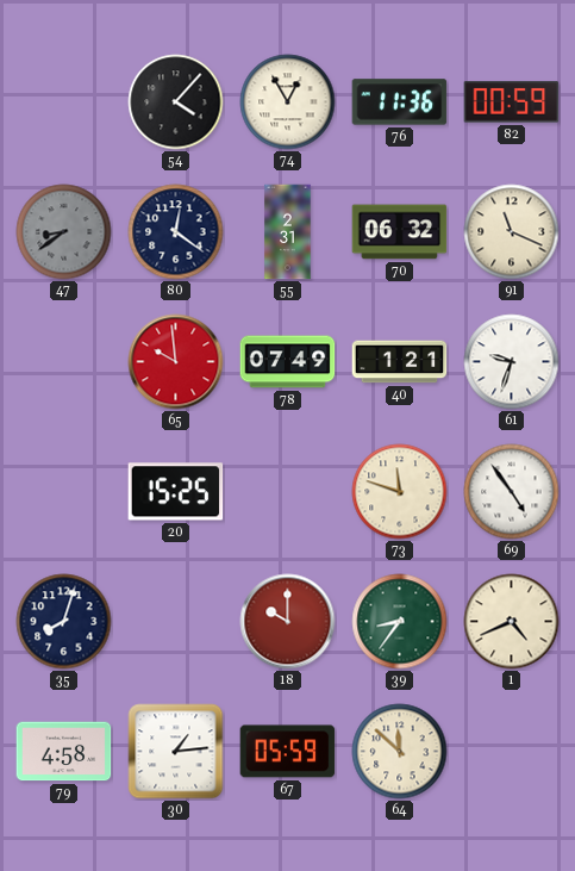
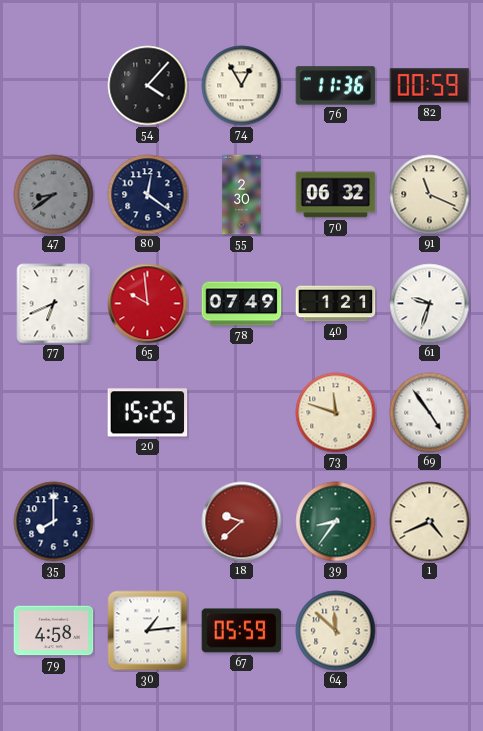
55: 2:31 -> 2:30
77: none -> 6:41
35: 8:03 -> 8:00
18: 10:00 -> 9:38
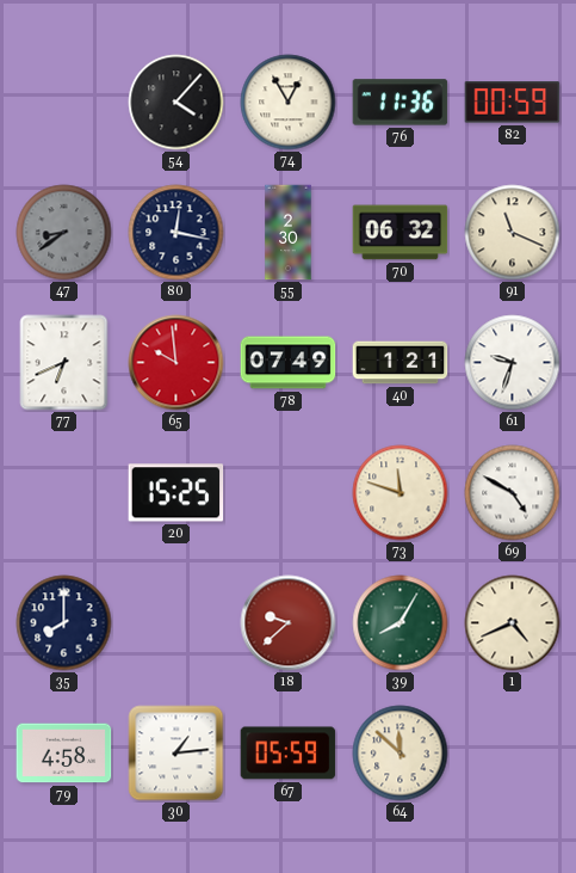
80: 12:21 -> 12:17
69: 4:54 -> 4:50
39: 8:36 -> 8:05
